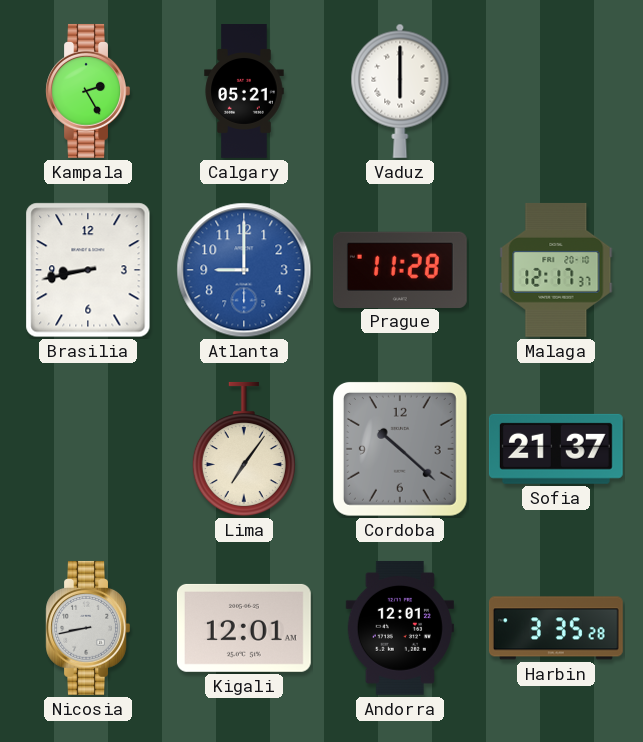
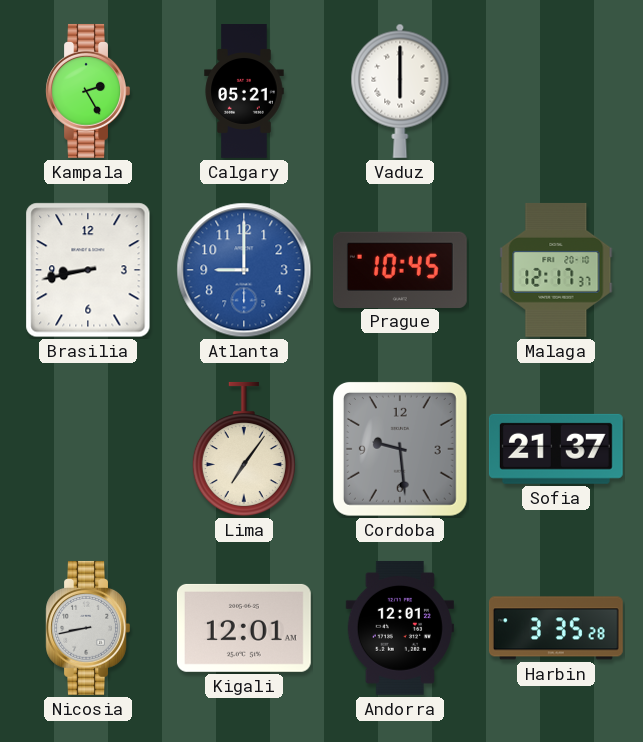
Prague: 11:28 -> 10:45
Cordoba: 10:22 -> 9:29
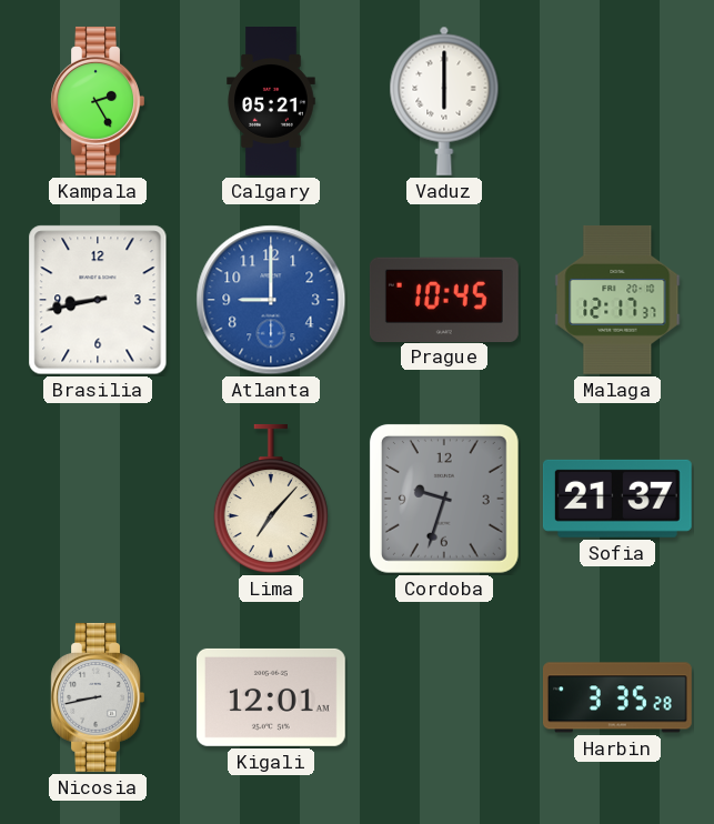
Lima: 7:06 -> 7:07
Cordoba: 9:29 -> 9:33
Andorra: 12:01 -> none
